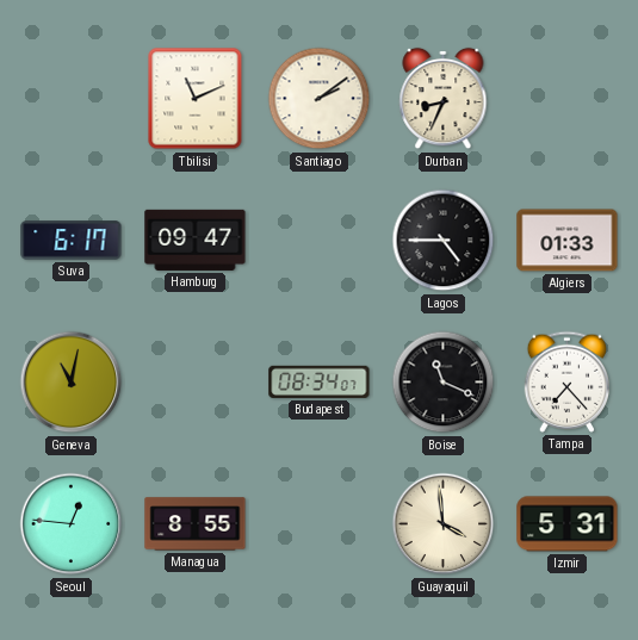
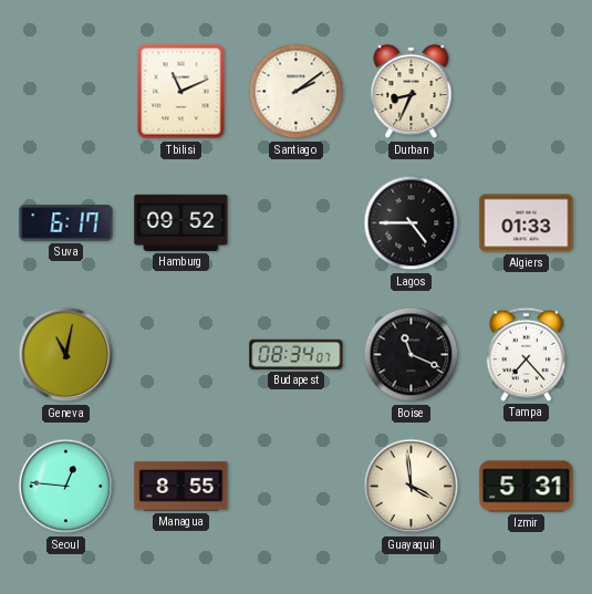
Hamburg: 09:47 -> 09:52
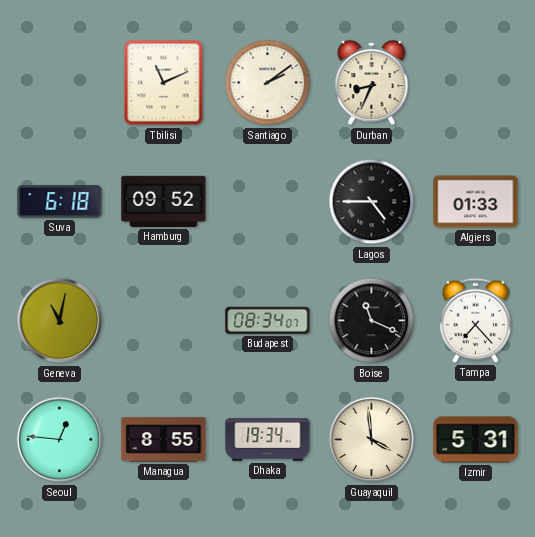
Suva: 6:17 -> 6:18
Dhaka: none -> 19:34
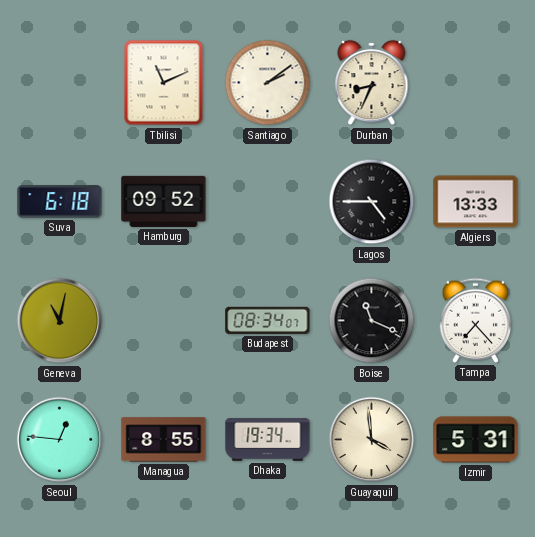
Algiers: 01:33 -> 13:33
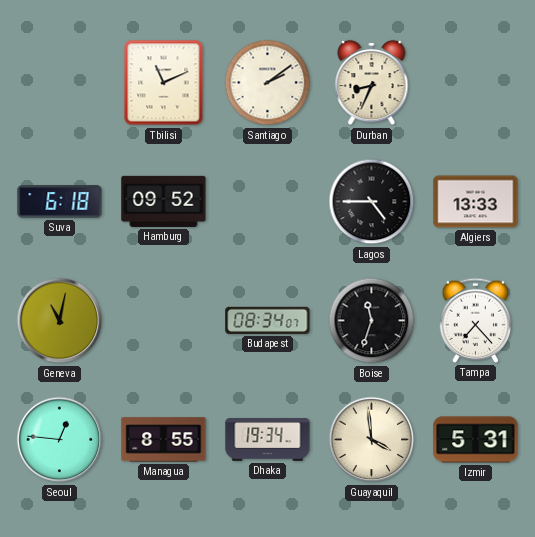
Boise: 11:19 -> 11:33
